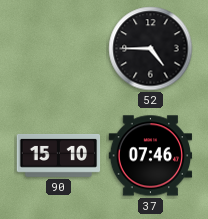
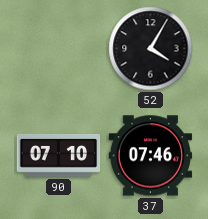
52: 4:45 -> 4:05
90: 15:10 -> 07:10
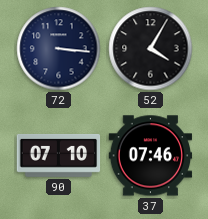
72: none -> 3:16
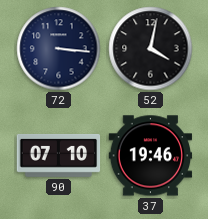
52: 4:05 -> 4:02
37: 07:46 -> 19:46
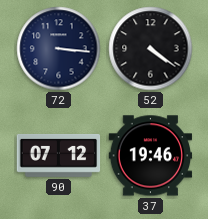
52: 4:02 -> 4:21
90: 07:10 -> 07:12
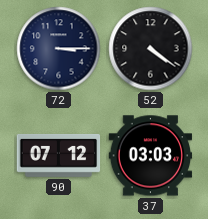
72: 3:16 -> 3:15
37: 19:46 -> 03:03
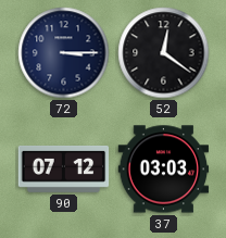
52: 4:21 -> 12:21
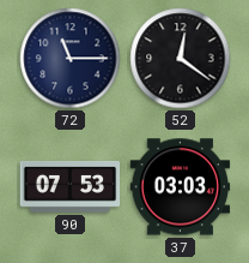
72: 3:15 -> 11:15
90: 07:12 -> 07:53
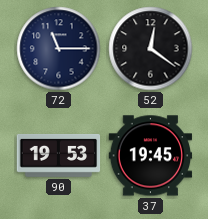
90: 07:53 -> 19:53
37: 03:03 -> 19:45
